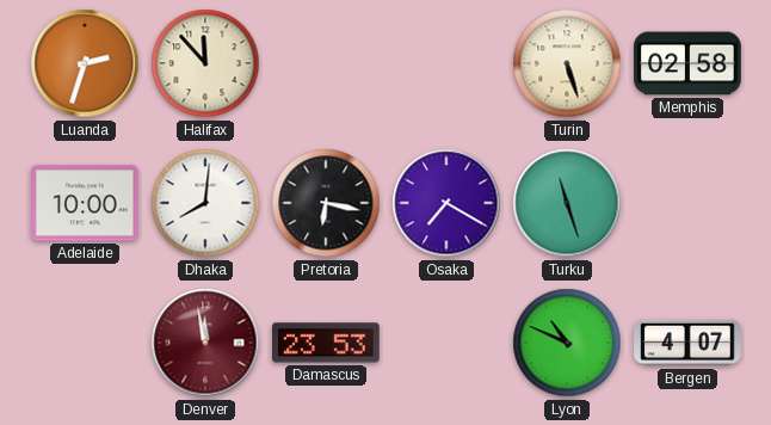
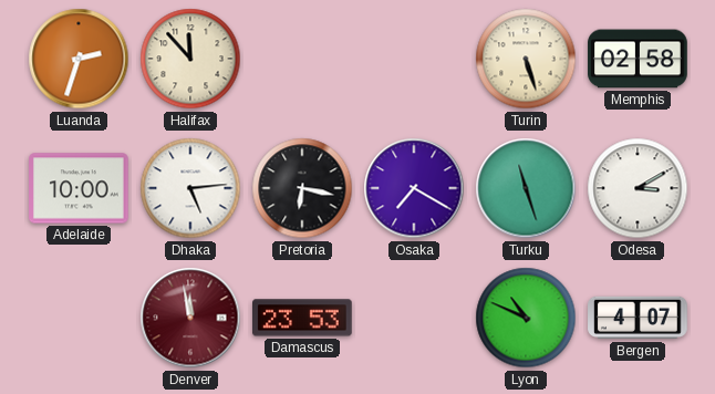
Dhaka: 8:01 -> 5:14
Odesa: none -> 3:10
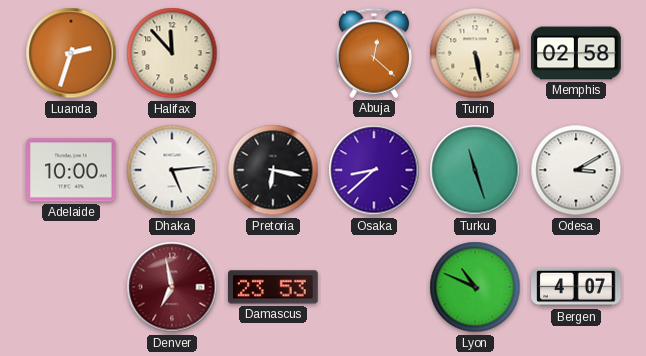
Abuja: none -> 12:22
Turin: 5:27 -> 5:28
Osaka: 7:20 -> 8:38
Denver: 11:58 -> 6:58
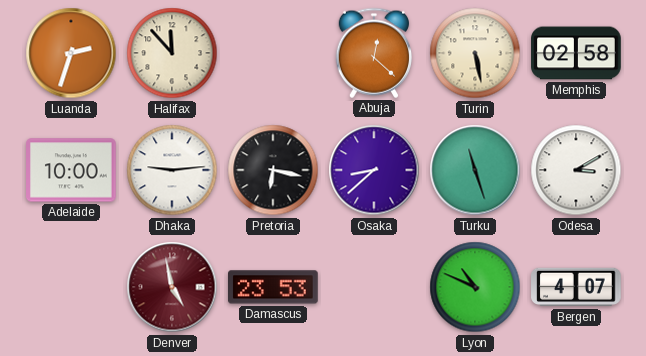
Dhaka: 5:14 -> 9:14
Denver: 6:58 -> 4:58
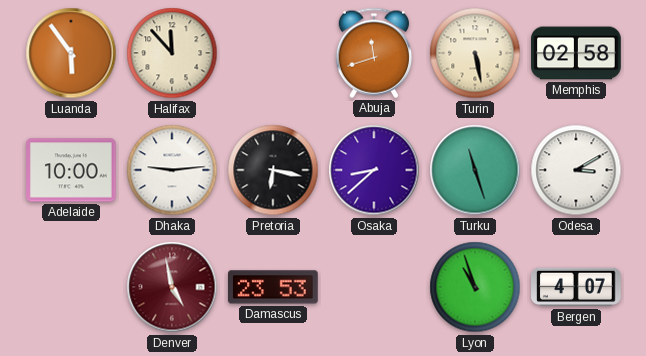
Luanda: 2:33 -> 5:54
Abuja: 12:22 -> 11:42
Lyon: 10:49 -> 10:57
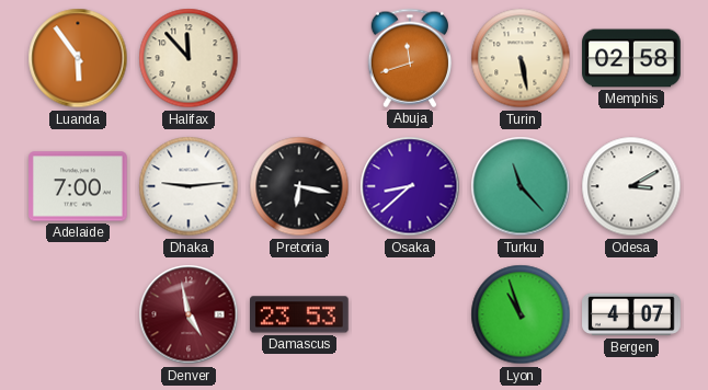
Adelaide: 10:00 -> 7:00
Turku: 11:27 -> 11:23
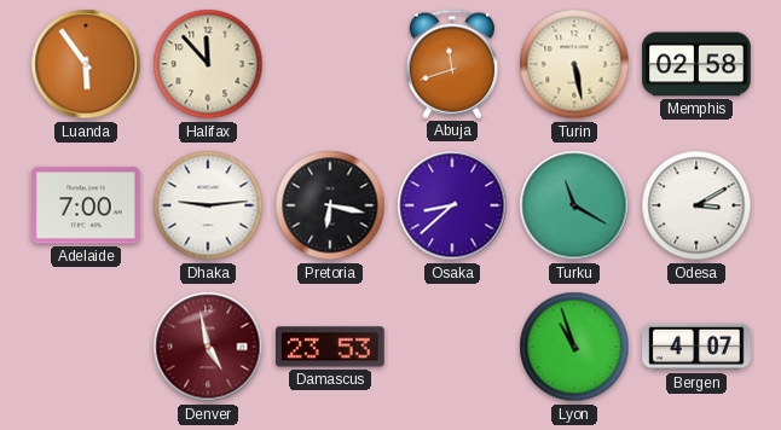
Turku: 11:23 -> 11:20
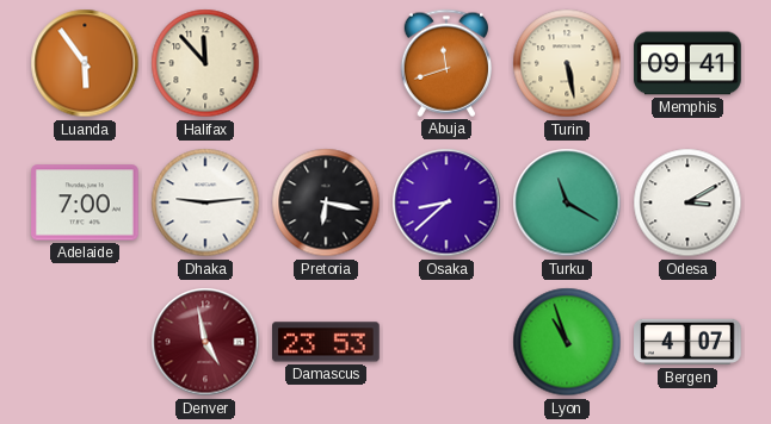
Memphis: 02:58 -> 09:41
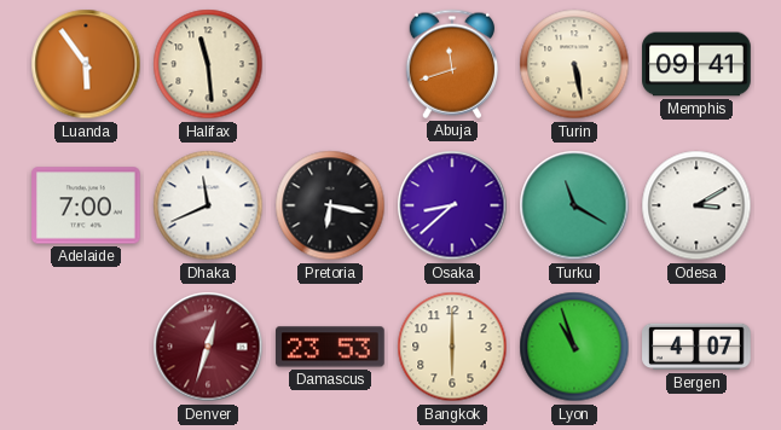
Halifax: 11:53 -> 11:29
Dhaka: 9:14 -> 11:41
Denver: 4:58 -> 12:33
Bangkok: none -> 6:00
